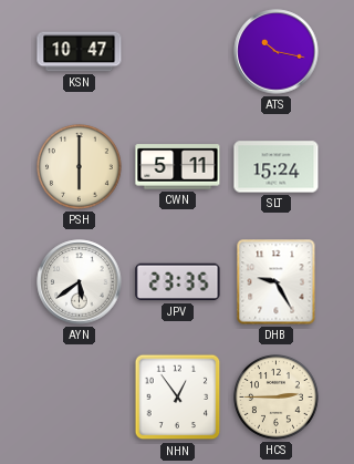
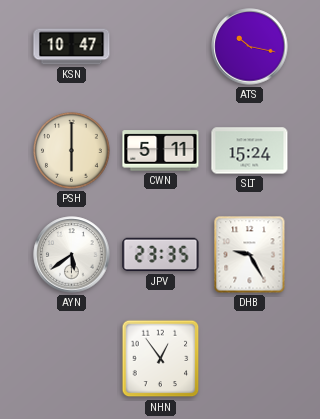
HCS: 2:45 -> none
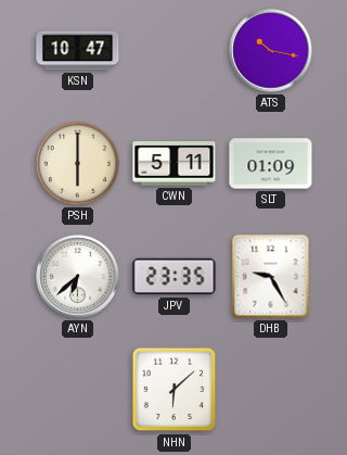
SLT: 15:24 -> 01:09
AYN: 5:39 -> 6:38
NHN: 12:54 -> 6:08
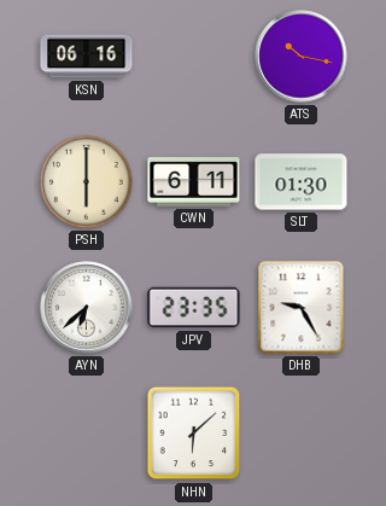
KSN: 10:47 -> 06:16
CWN: 5:11 -> 6:11
SLT: 01:09 -> 01:30
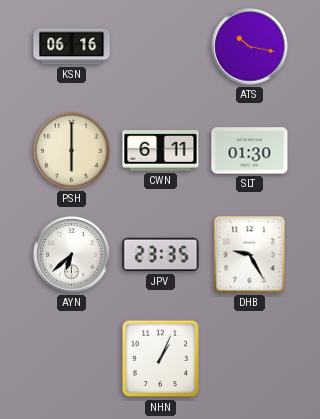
NHN: 6:08 -> 1:04
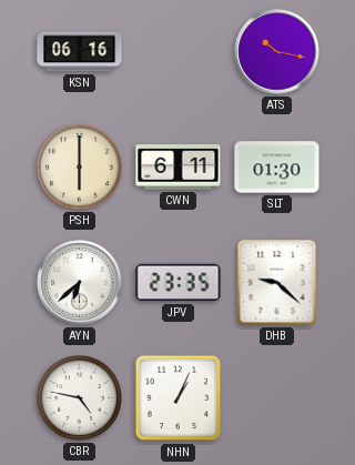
DHB: 9:25 -> 9:22
CBR: none -> 4:47
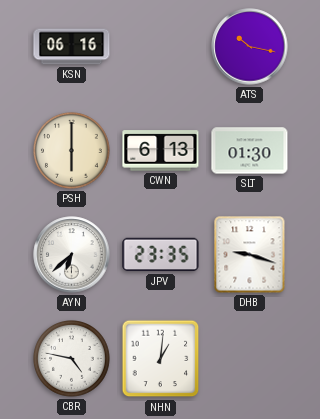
CWN: 6:11 -> 6:13
DHB: 9:22 -> 9:18
NHN: 1:04 -> 1:01
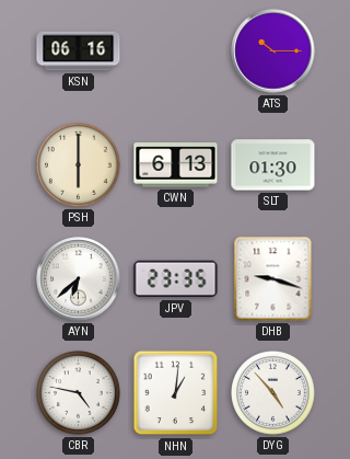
ATS: 10:17 -> 10:15
DYG: none -> 4:53
